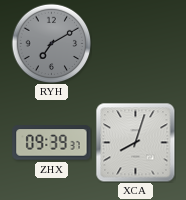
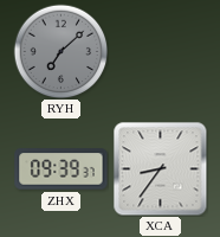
RYH: 7:10 -> 7:08
XCA: 8:03 -> 8:36
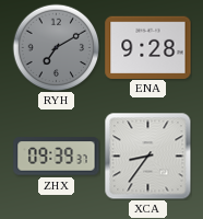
RYH: 7:08 -> 7:10
ENA: none -> 9:28
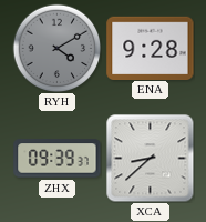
RYH: 7:10 -> 4:10
XCA: 8:36 -> 8:38
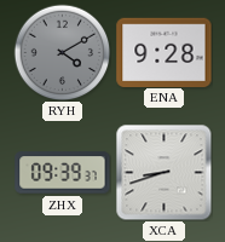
XCA: 8:38 -> 8:42
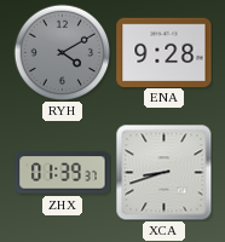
ZHX: 09:39 -> 01:39
